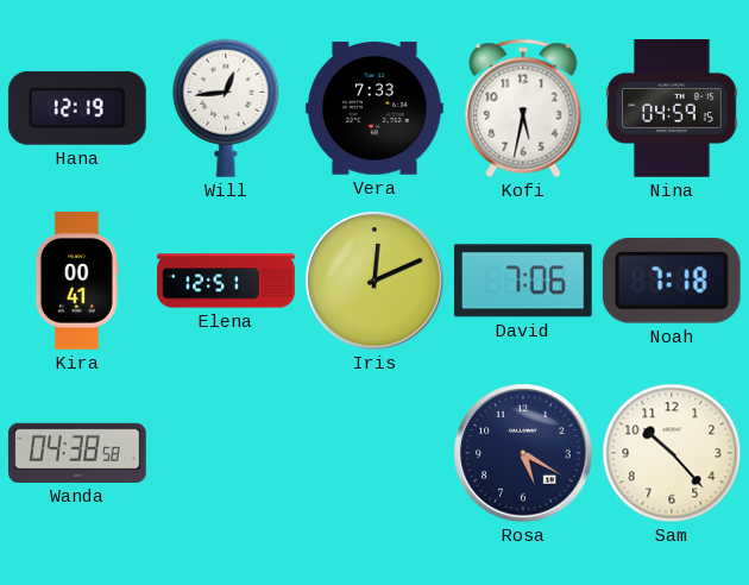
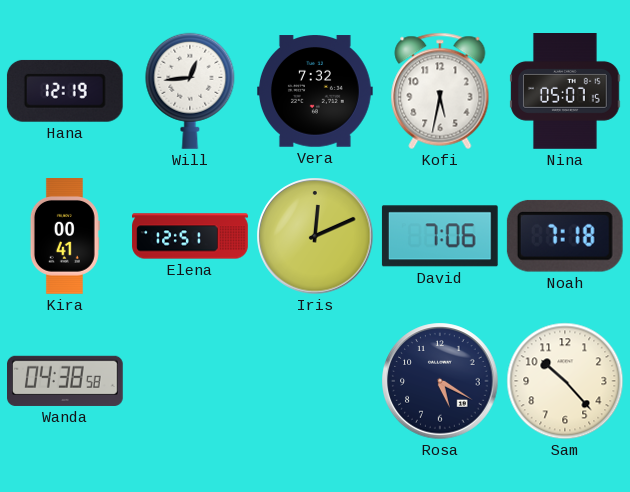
Vera: 7:33 -> 7:32
Nina: 04:59 -> 05:07
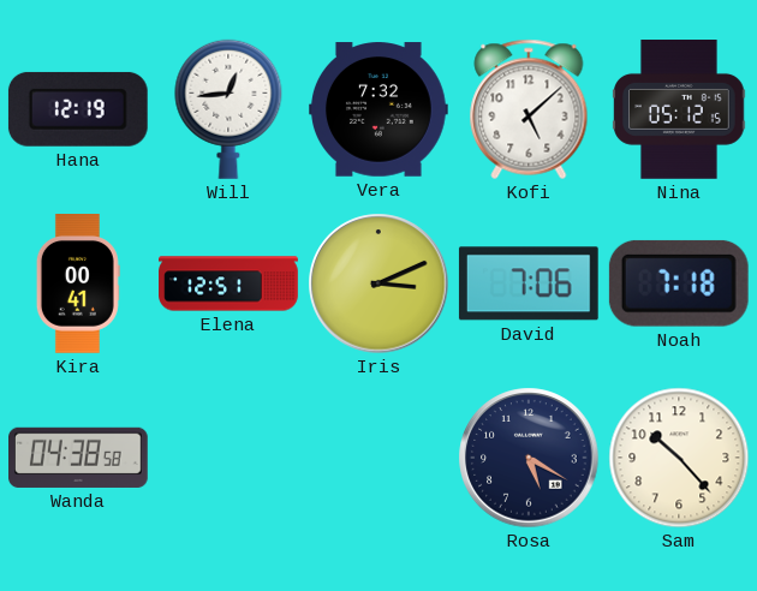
Kofi: 5:32 -> 5:08
Nina: 05:07 -> 05:12
Iris: 12:11 -> 3:11
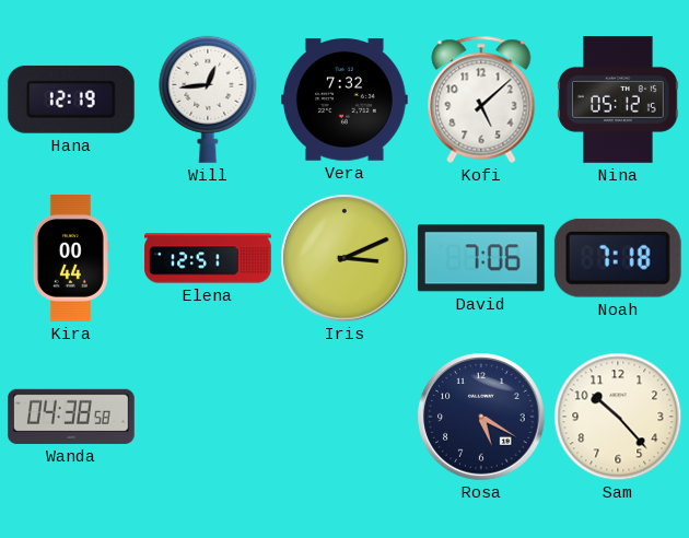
Kira: 00:41 -> 00:44
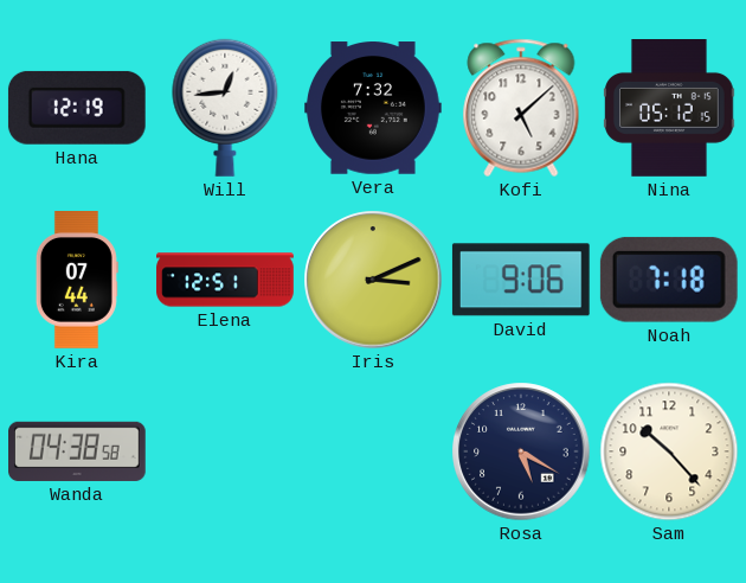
Kira: 00:44 -> 07:44
David: 7:06 -> 9:06
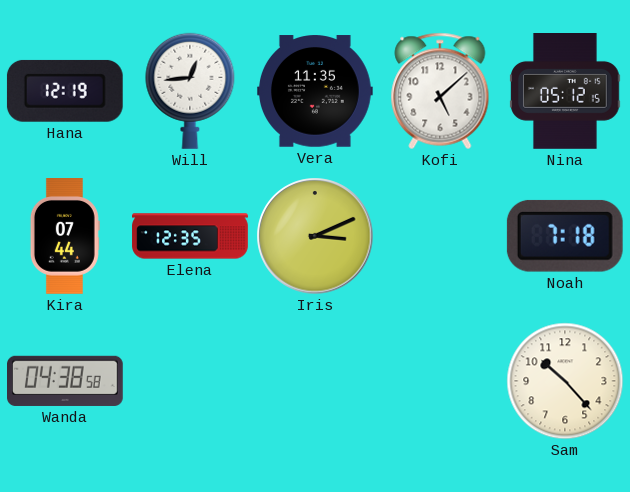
Vera: 7:32 -> 11:35
Elena: 12:51 -> 12:35
David: 9:06 -> none
Rosa: 5:20 -> none
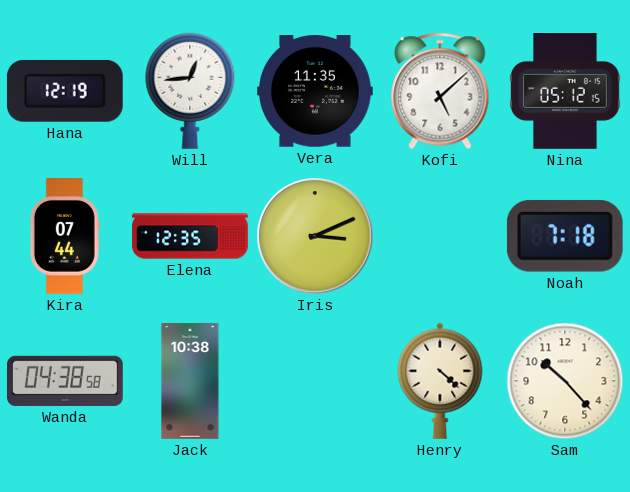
Jack: none -> 10:38
Henry: none -> 4:22
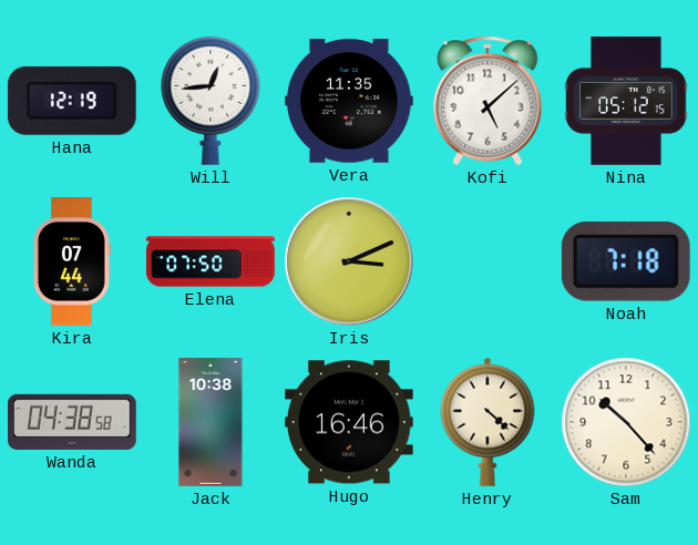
Elena: 12:35 -> 07:50
Hugo: none -> 16:46
